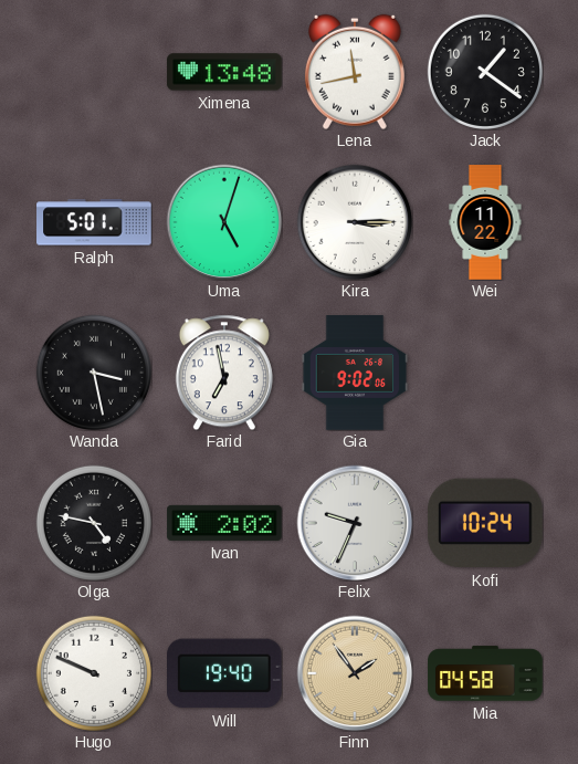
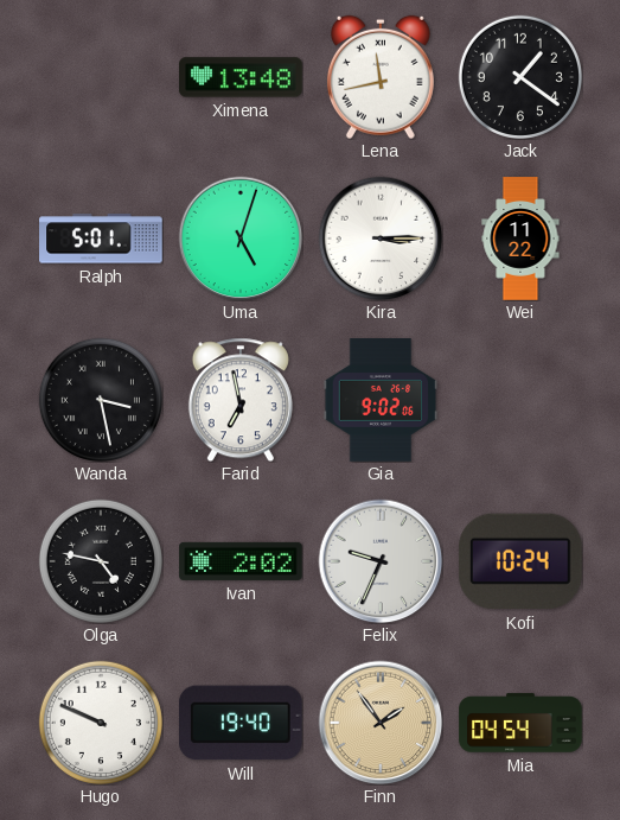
Mia: 04:58 -> 04:54
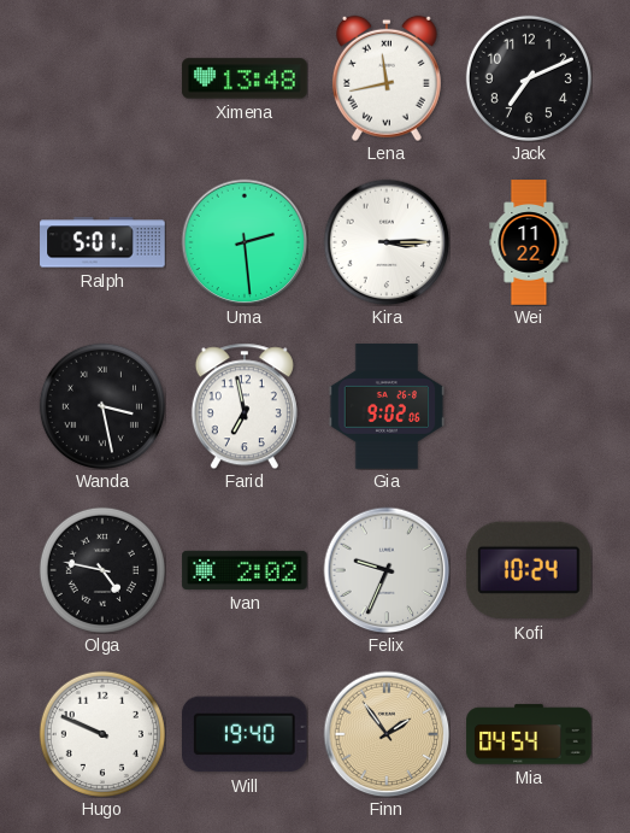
Jack: 1:21 -> 7:11
Uma: 5:03 -> 2:29
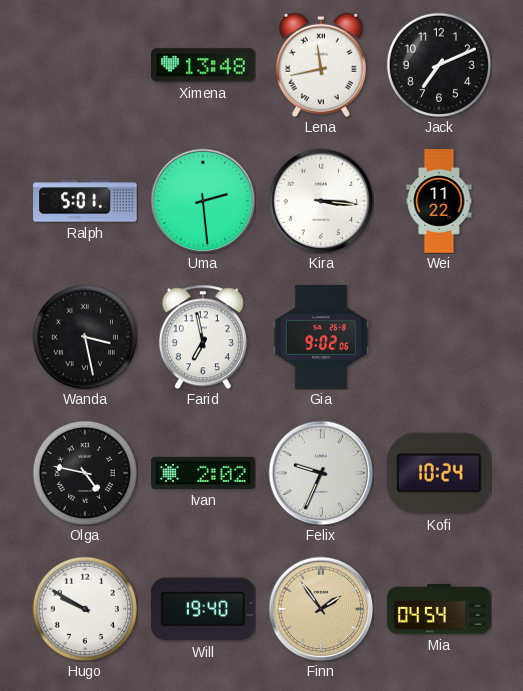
Kira: 3:15 -> 3:16
Hugo: 9:49 -> 9:50
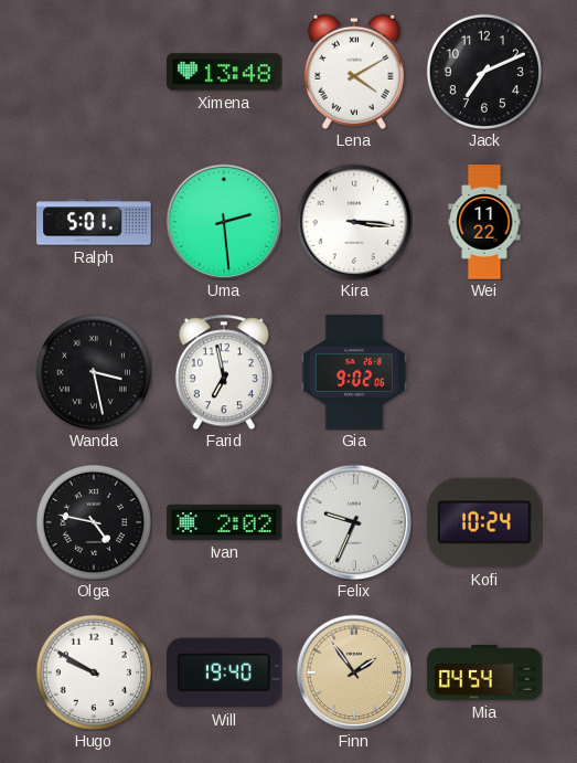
Lena: 11:43 -> 4:10
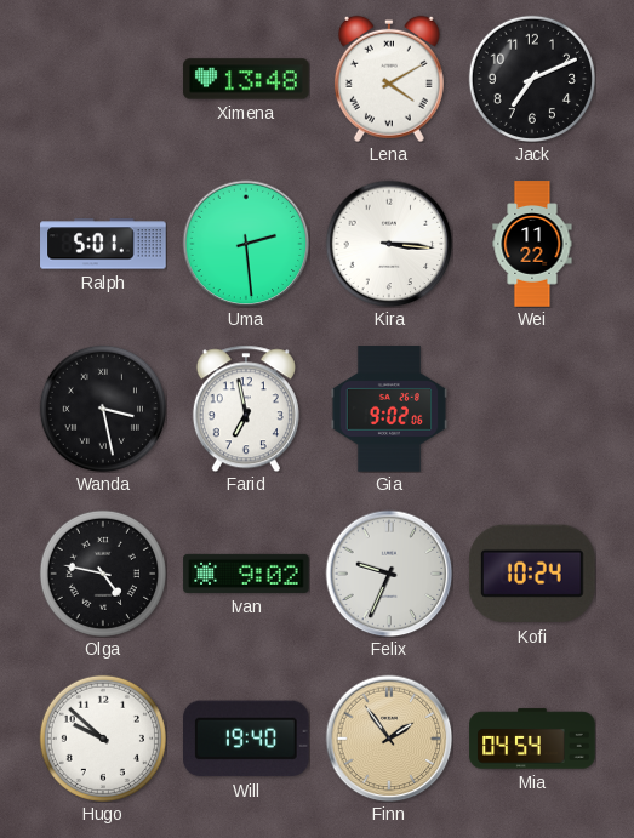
Ivan: 2:02 -> 9:02
Hugo: 9:50 -> 9:52
